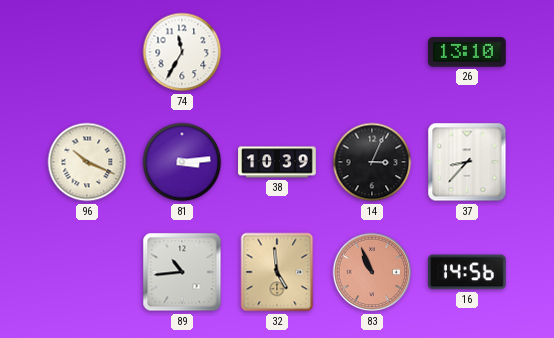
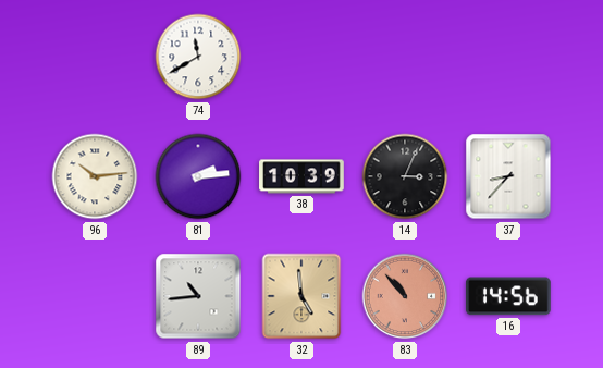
74: 11:35 -> 11:40
26: 13:10 -> none
96: 10:19 -> 10:14
81: 3:14 -> 2:14
83: 10:56 -> 10:53
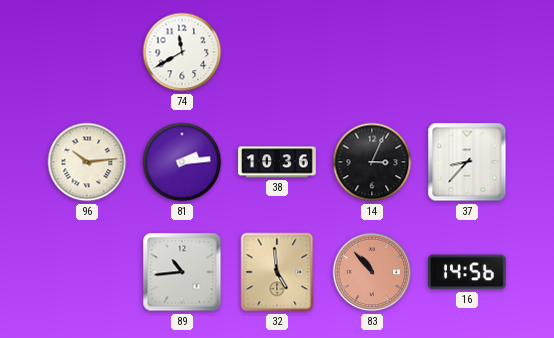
38: 10:39 -> 10:36
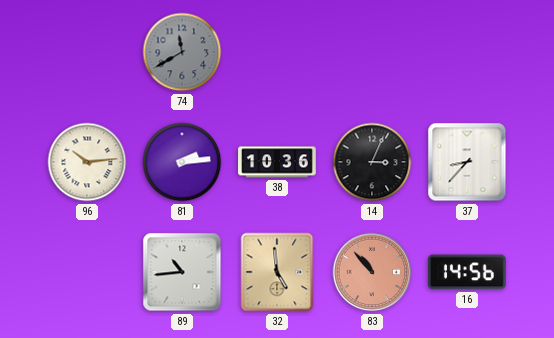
74 dial: white -> grey
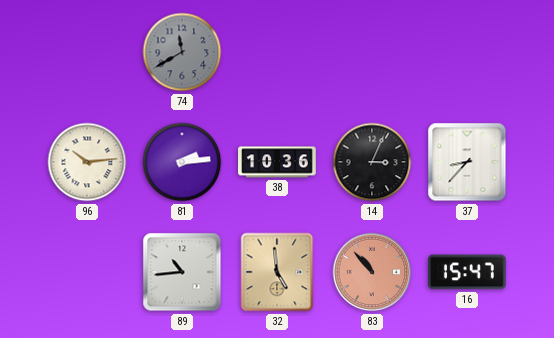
16: 14:56 -> 15:47
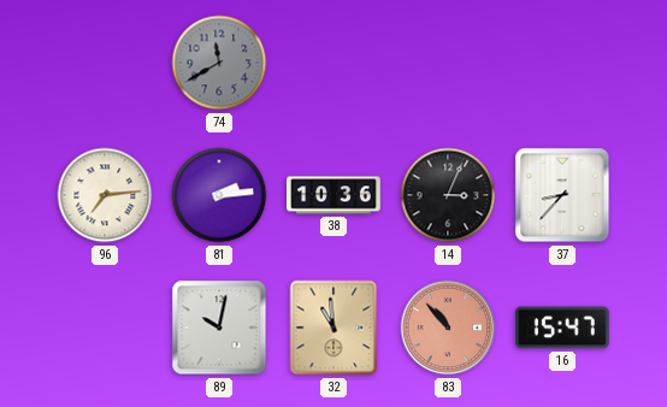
96: 10:14 -> 7:14
89: 10:44 -> 10:02
32: 4:59 -> 10:59
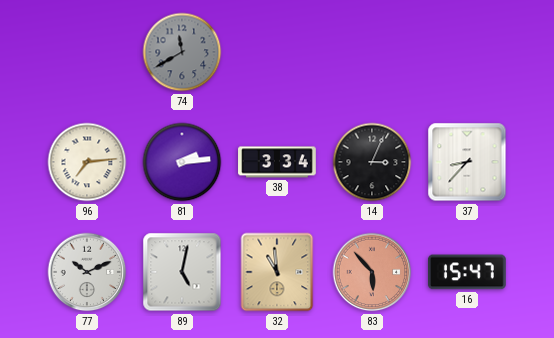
38: 10:36 -> 3:34
77: none -> 10:11
89: 10:02 -> 5:02
83: 10:53 -> 5:53
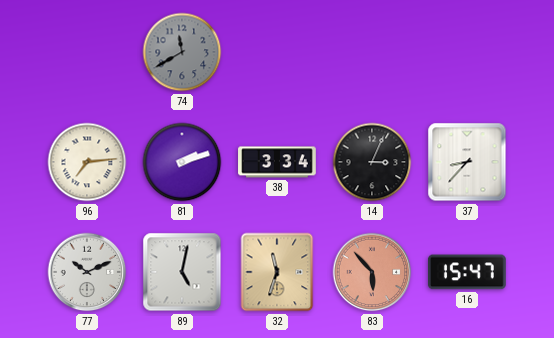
81: 2:14 -> 2:12
32: 10:59 -> 11:33
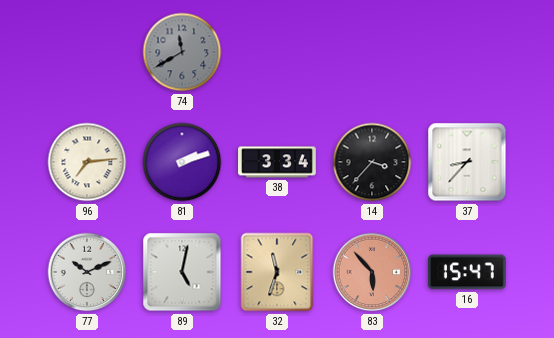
14: 3:04 -> 3:37
